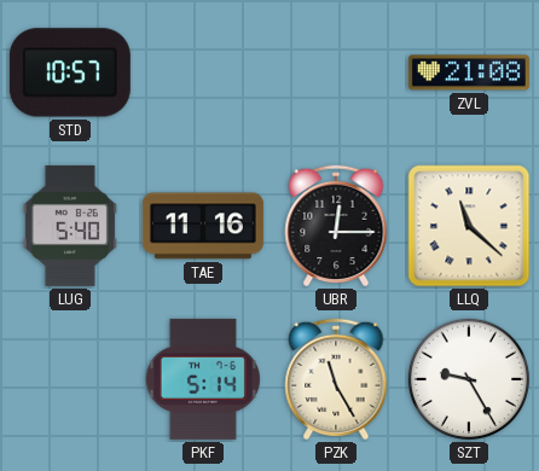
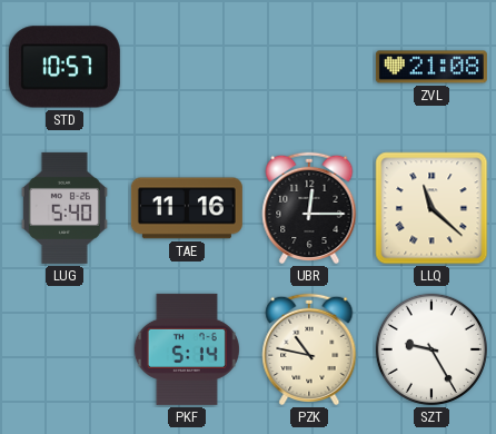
PZK: 11:25 -> 10:47
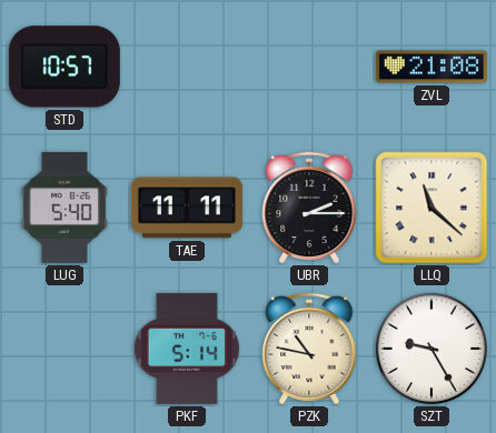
TAE: 11:16 -> 11:11
UBR: 12:15 -> 2:15
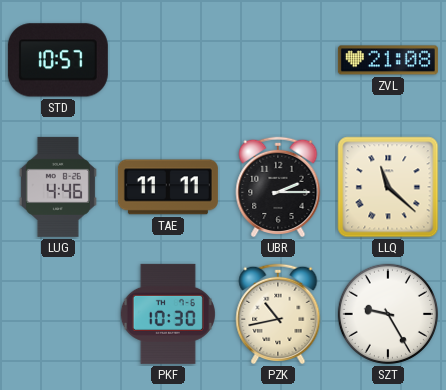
LUG: 5:40 -> 4:46
PKF: 5:14 -> 10:30
PZK: 10:47 -> 10:43
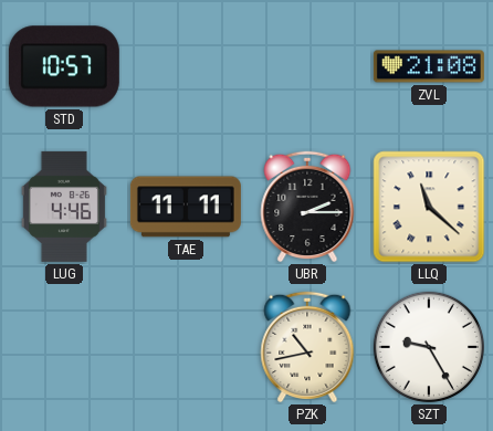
PKF: 10:30 -> none
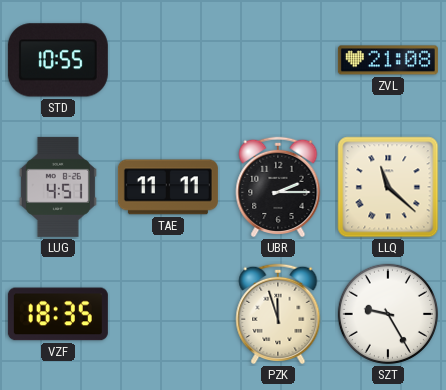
STD: 10:57 -> 10:55
LUG: 4:46 -> 4:51
VZF: none -> 18:35
PZK: 10:43 -> 11:57
